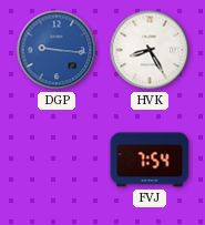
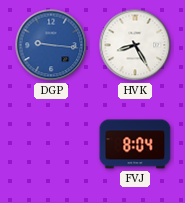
FVJ: 7:54 -> 8:04
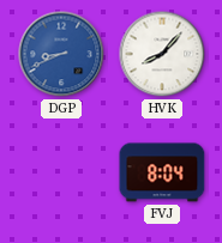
DGP: 9:16 -> 8:41
HVK: 8:25 -> 8:07
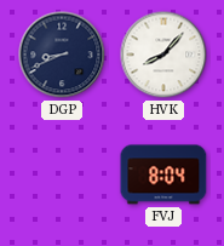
DGP dial: blue -> navy
